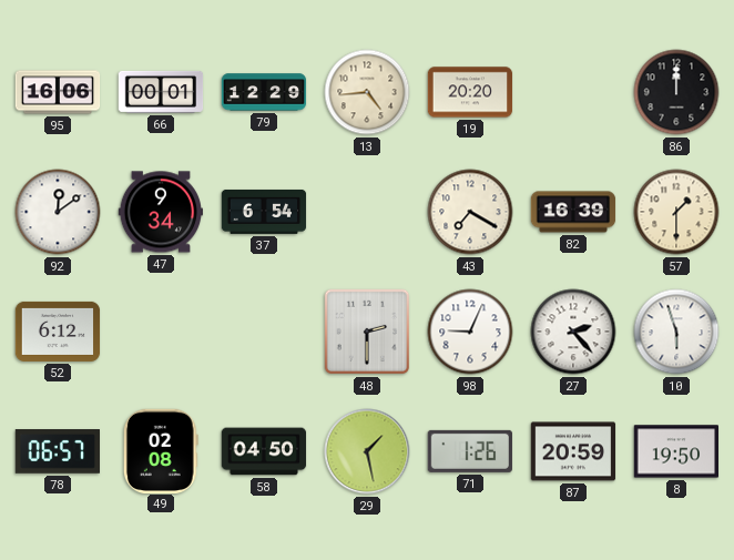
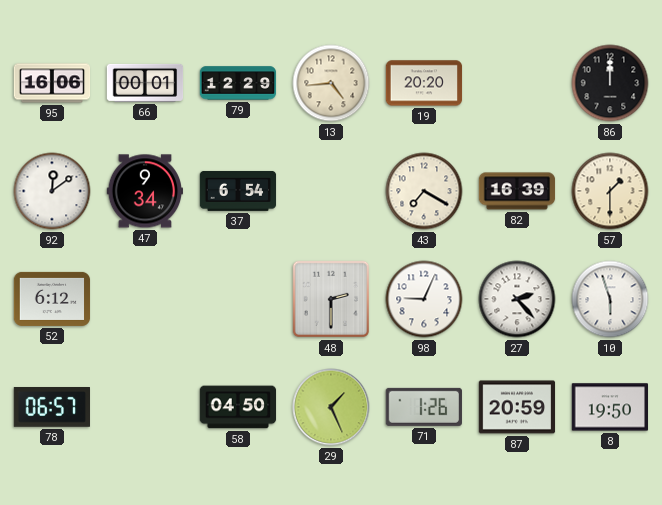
49: 02:08 -> none
29: 1:28 -> 1:26
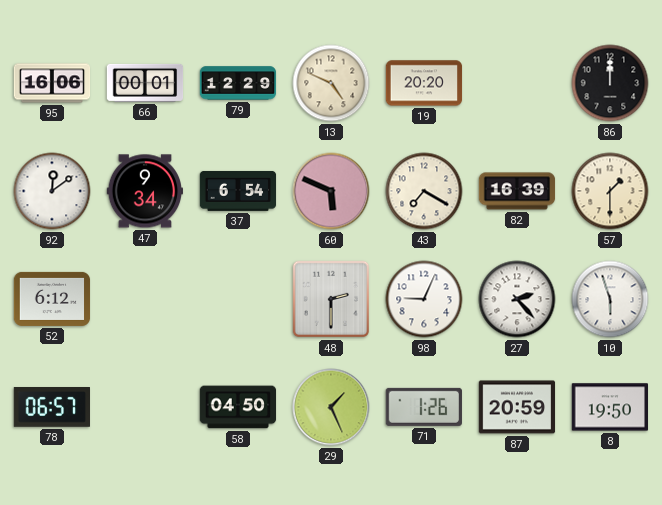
13: 4:44 -> 4:49
60: none -> 5:49
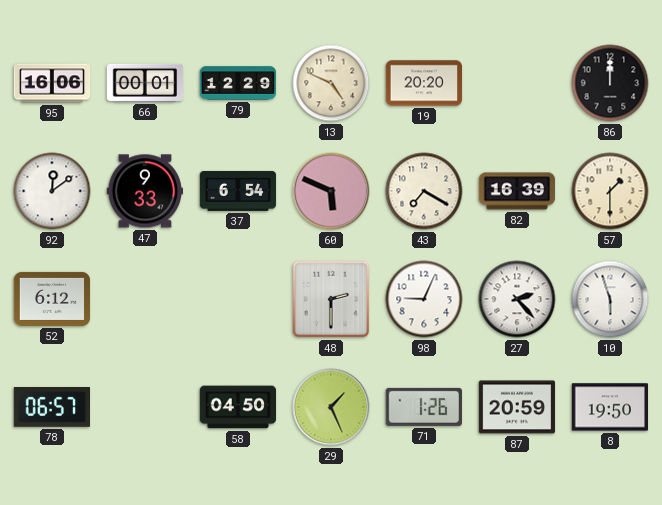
47: 9:34 -> 9:33
